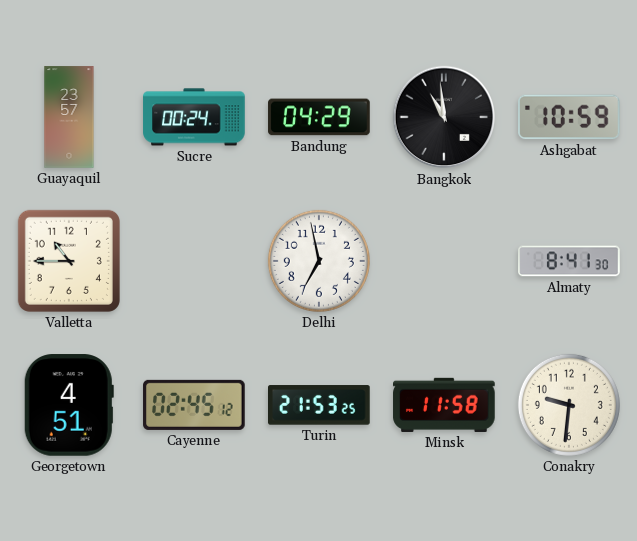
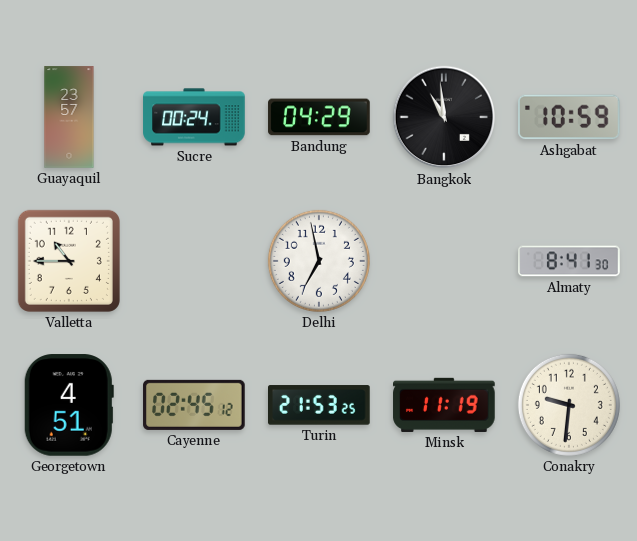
Minsk: 11:58 -> 11:19
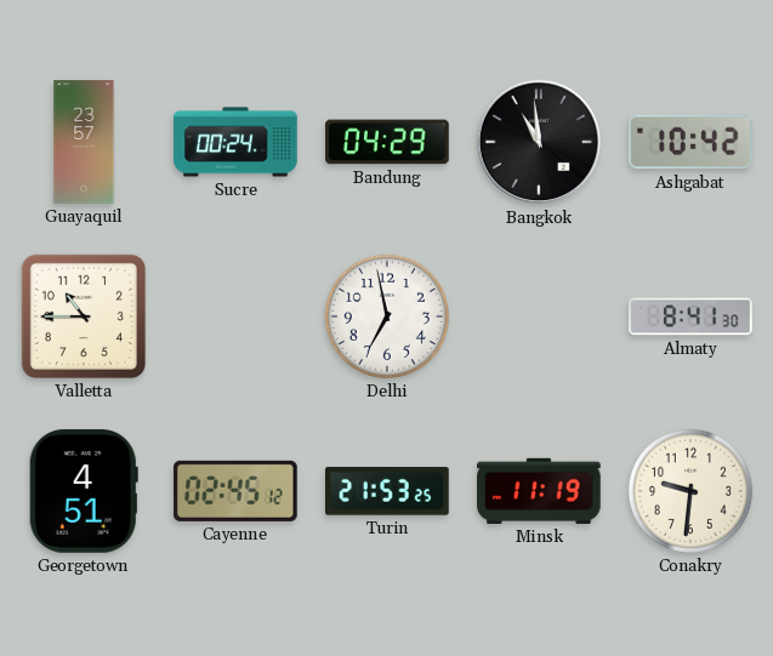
Ashgabat: 10:59 -> 10:42
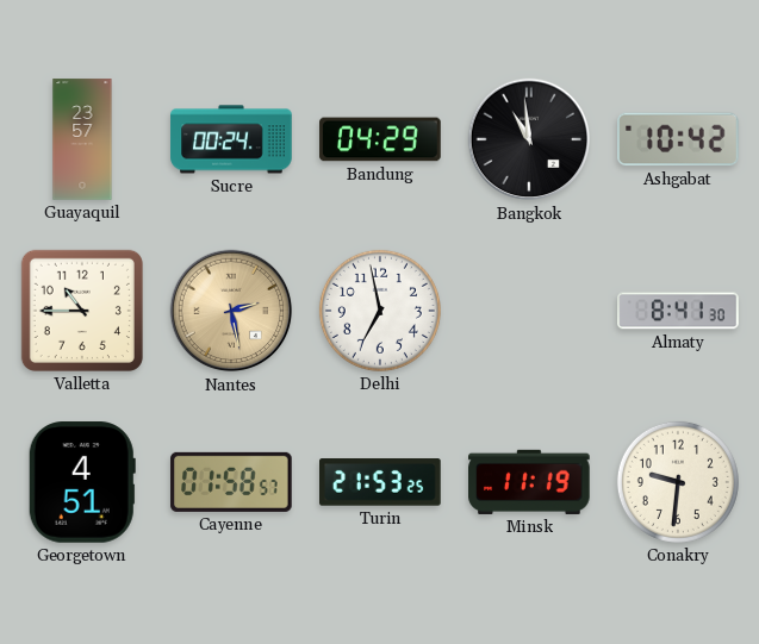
Nantes: none -> 2:28
Cayenne: 02:45 -> 01:58
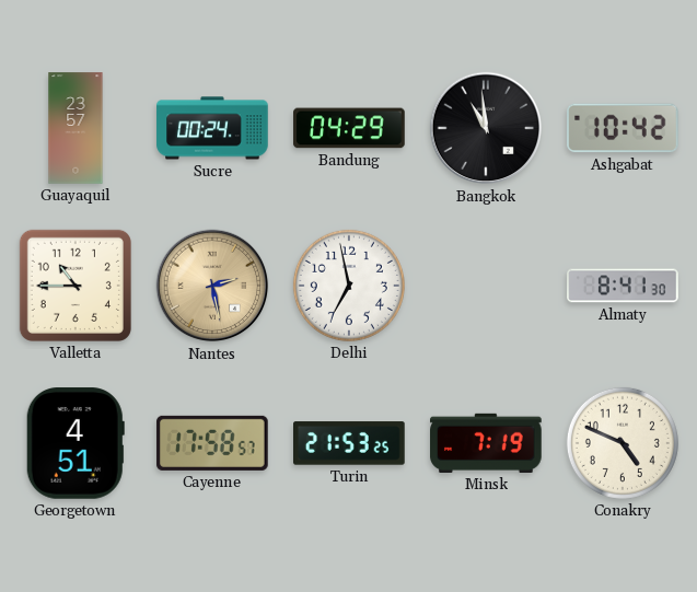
Cayenne: 01:58 -> 17:58
Minsk: 11:19 -> 7:19
Conakry: 9:31 -> 4:49
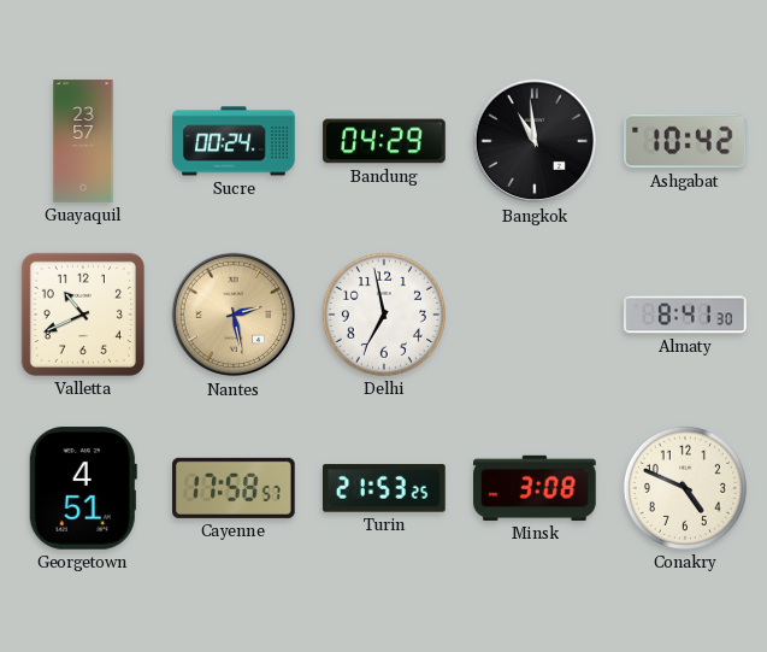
Valletta: 10:45 -> 10:41
Minsk: 7:19 -> 3:08
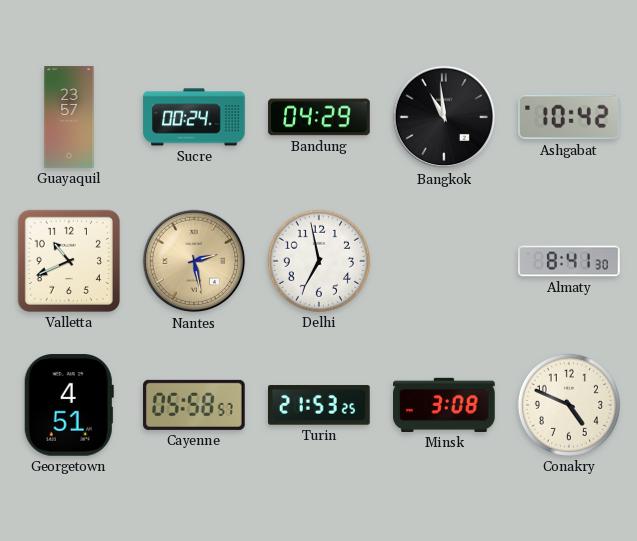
Cayenne: 17:58 -> 05:58
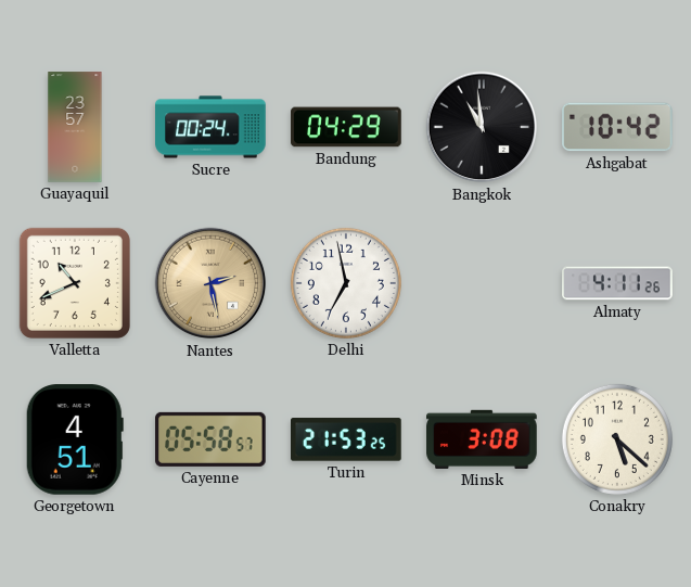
Almaty: 8:41 -> 4:11
Conakry: 4:49 -> 5:22
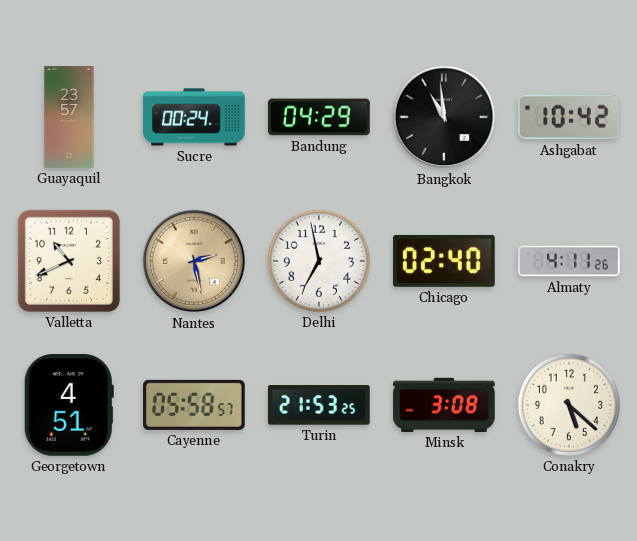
Chicago: none -> 02:40
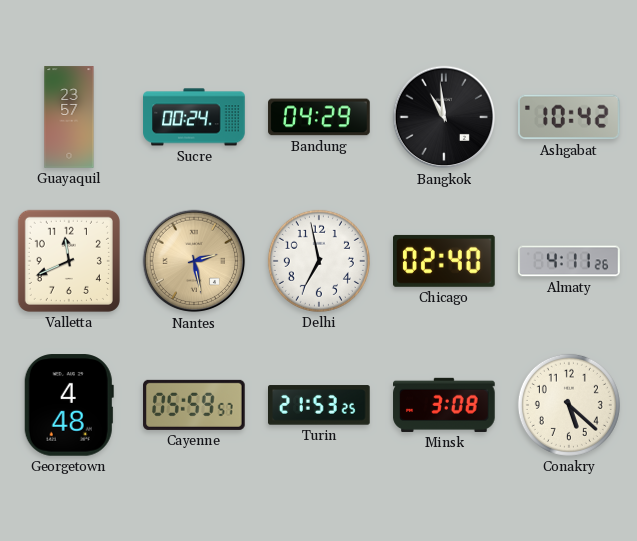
Valletta: 10:41 -> 11:41
Georgetown: 4:51 -> 4:48
Cayenne: 05:58 -> 05:59
